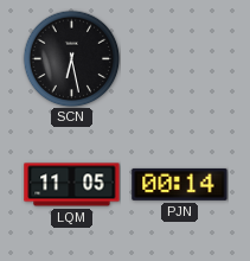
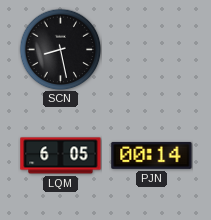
SCN: 6:28 -> 8:28
LQM: 11:05 -> 6:05
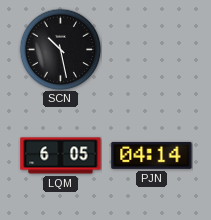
SCN: 8:28 -> 10:28
PJN: 00:14 -> 04:14
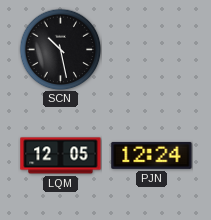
LQM: 6:05 -> 12:05
PJN: 04:14 -> 12:24
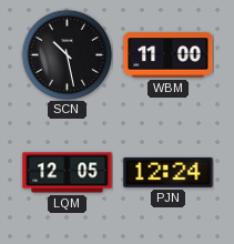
WBM: none -> 11:00
